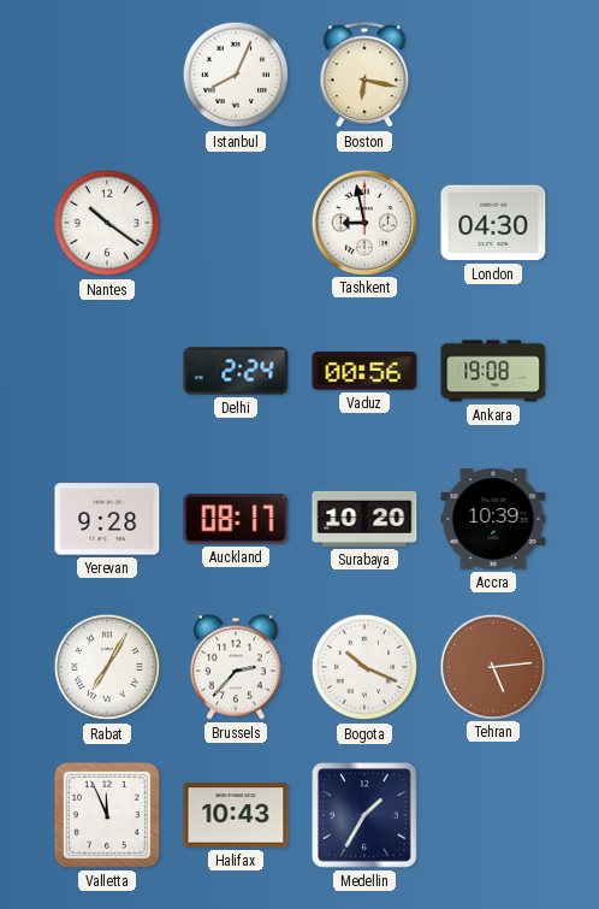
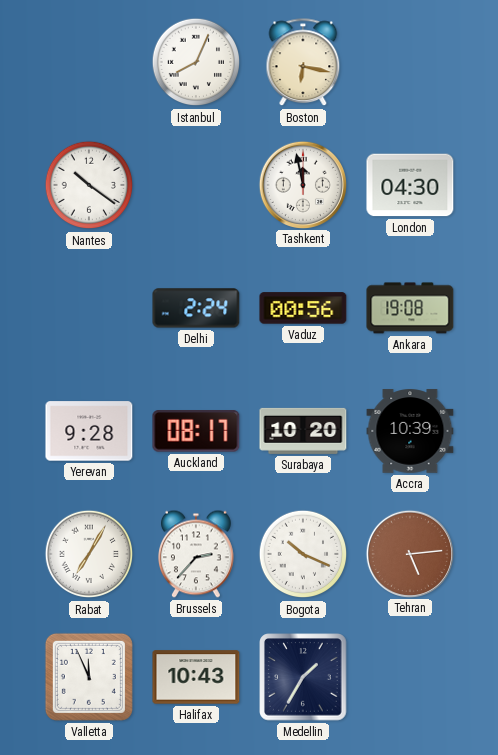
Tashkent: 8:58 -> 11:58
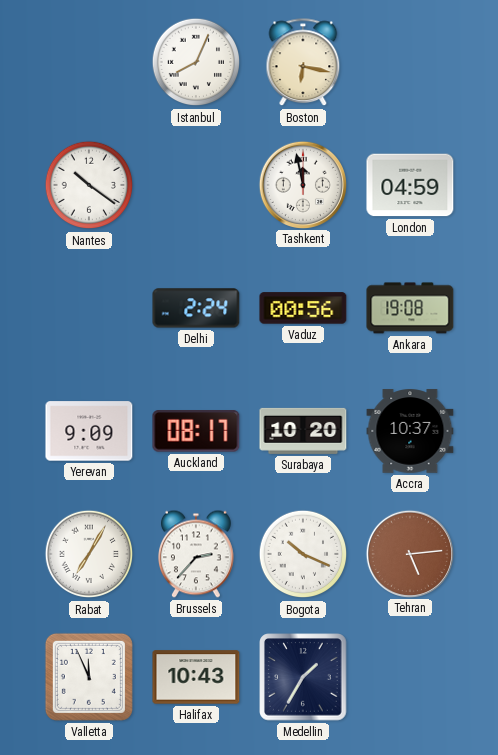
London: 04:30 -> 04:59
Yerevan: 9:28 -> 9:09
Accra: 10:39 -> 10:37
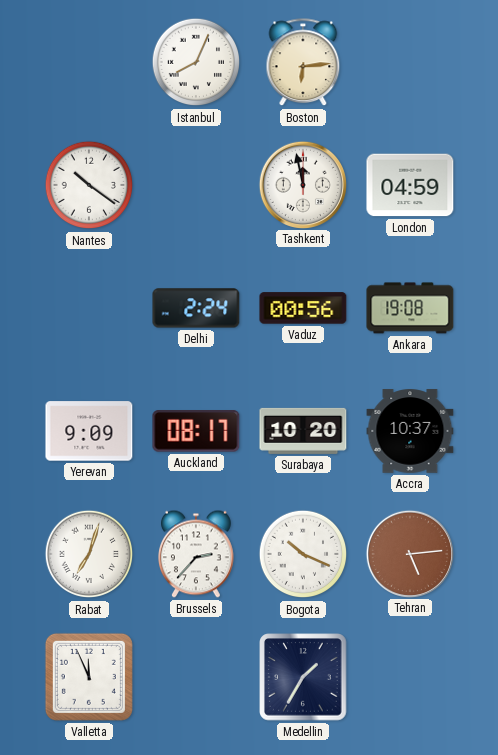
Boston: 6:17 -> 6:14
Rabat: 7:05 -> 7:03
Halifax: 10:43 -> none
